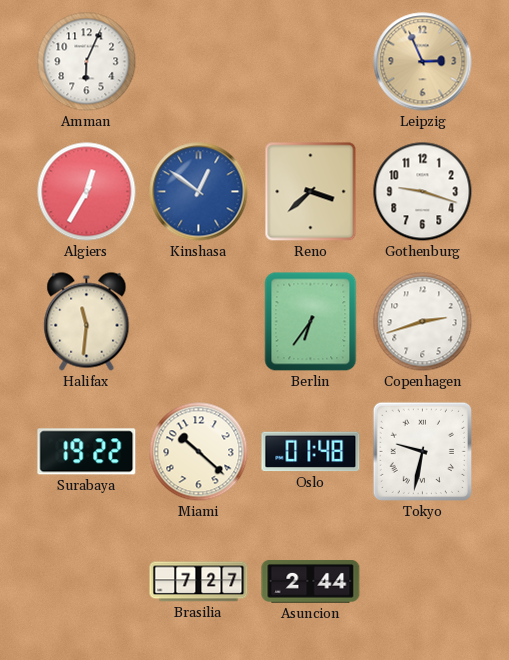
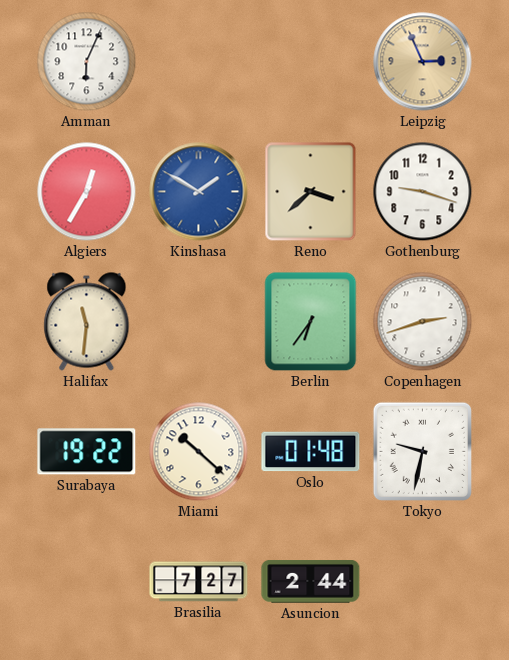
Kinshasa: 12:51 -> 1:50
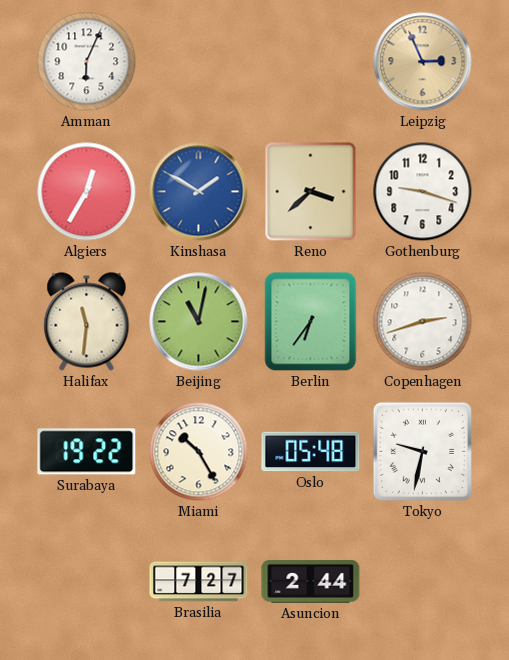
Beijing: none -> 11:02
Miami: 10:22 -> 10:25
Oslo: 01:48 -> 05:48
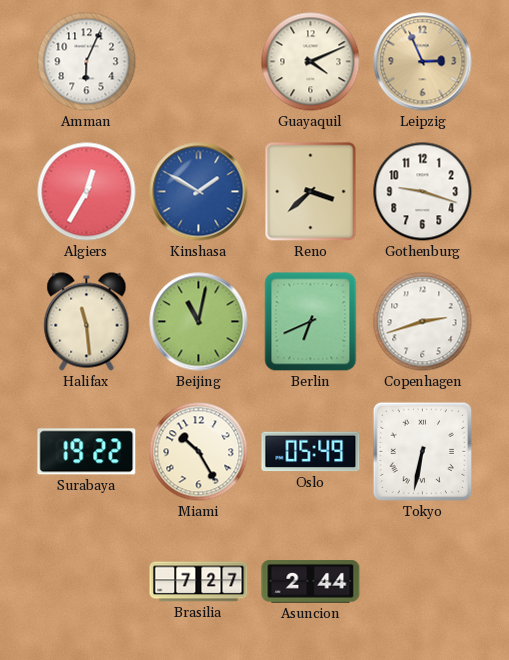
Guayaquil: none -> 4:11
Halifax: 11:31 -> 11:29
Berlin: 6:36 -> 6:41
Oslo: 05:48 -> 05:49
Tokyo: 9:32 -> 6:32
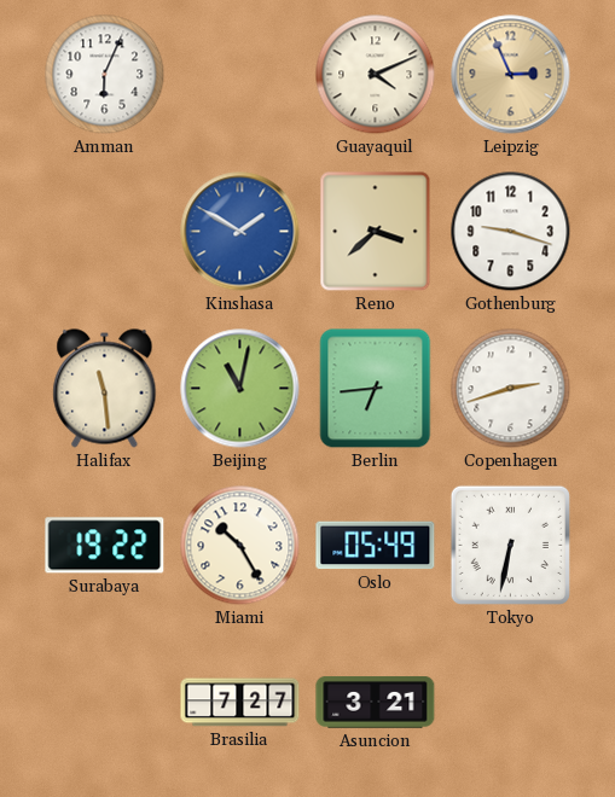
Algiers: 12:35 -> none
Berlin: 6:41 -> 6:44
Asuncion: 2:44 -> 3:21
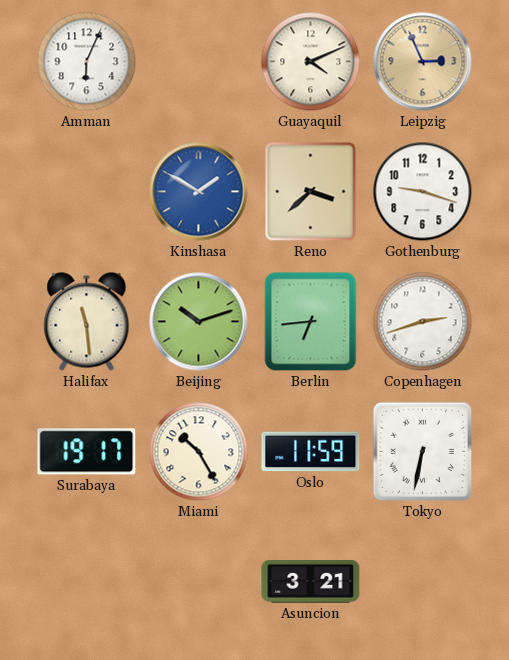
Beijing: 11:02 -> 10:12
Surabaya: 19:22 -> 19:17
Oslo: 05:49 -> 11:59
Brasilia: 7:27 -> none
